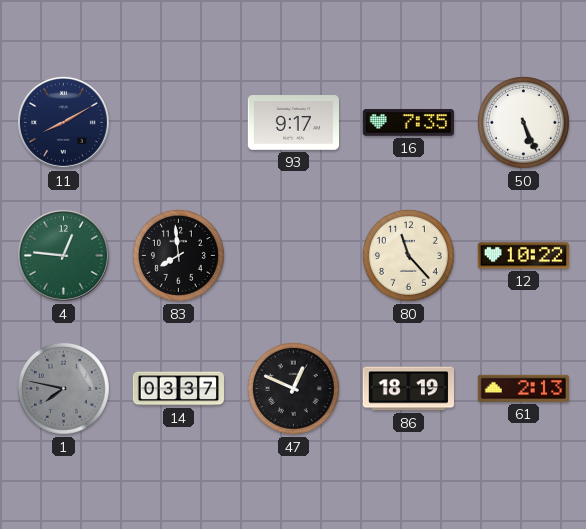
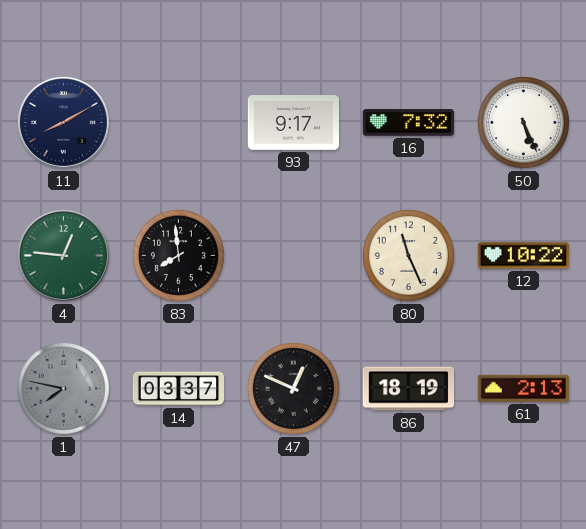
16: 7:35 -> 7:32
80: 11:23 -> 11:26
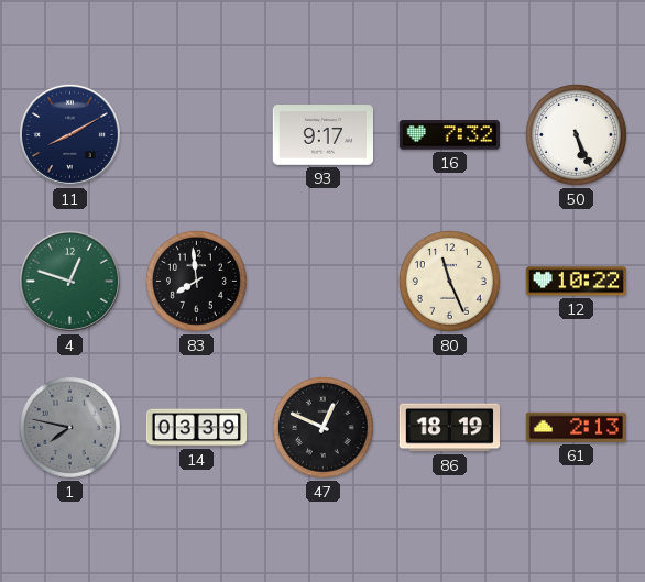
4: 12:46 -> 12:48
14: 03:37 -> 03:39
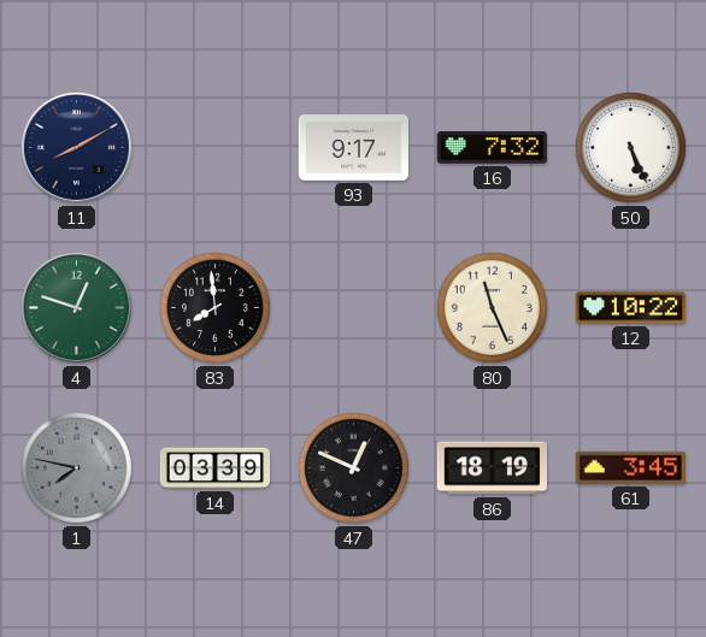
61: 2:13 -> 3:45
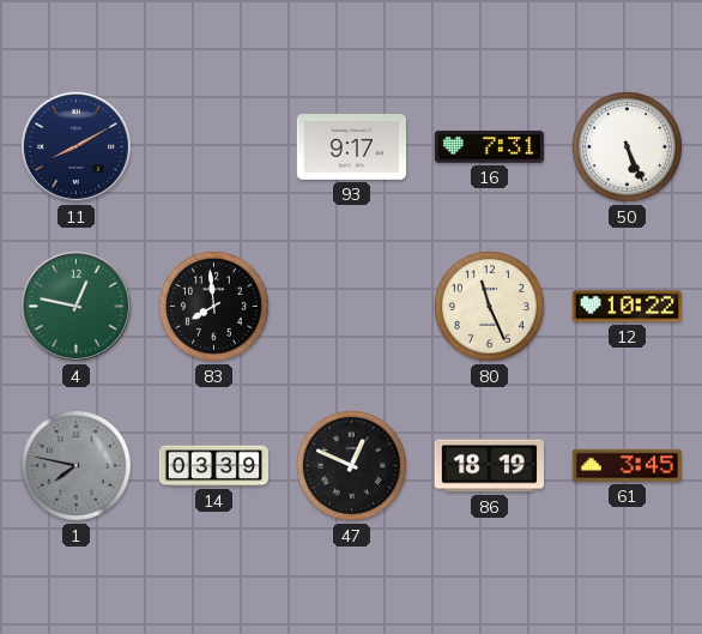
16: 7:32 -> 7:31
4: 12:48 -> 12:47
